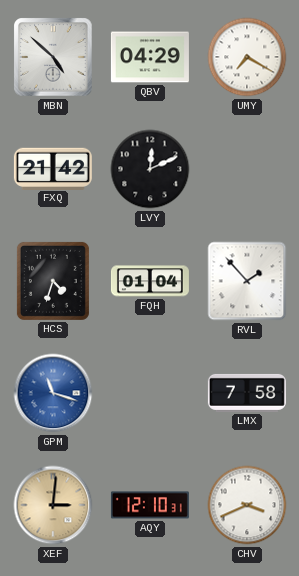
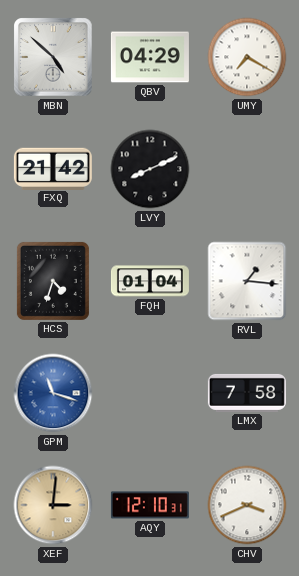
LVY: 12:11 -> 8:11
RVL: 1:53 -> 1:16
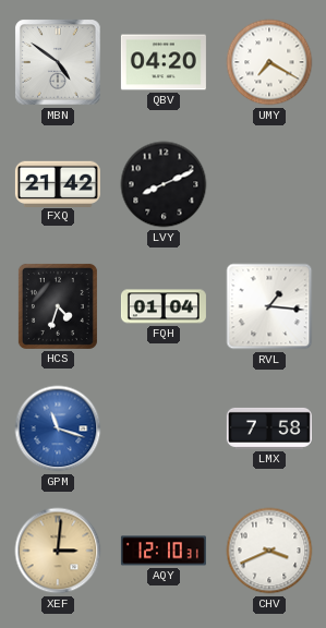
MBN: 4:52 -> 4:51
QBV: 04:29 -> 04:20
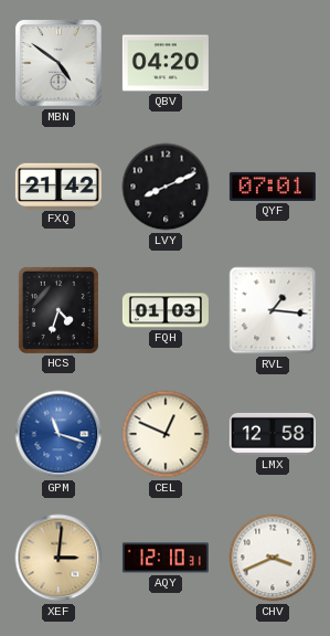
UMY: 7:20 -> none
QYF: none -> 07:01
FQH: 01:04 -> 01:03
CEL: none -> 12:49
LMX: 7:58 -> 12:58
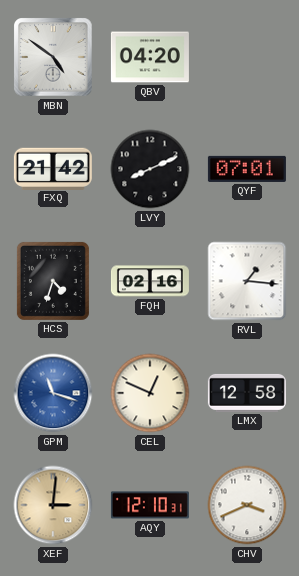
FQH: 01:03 -> 02:16
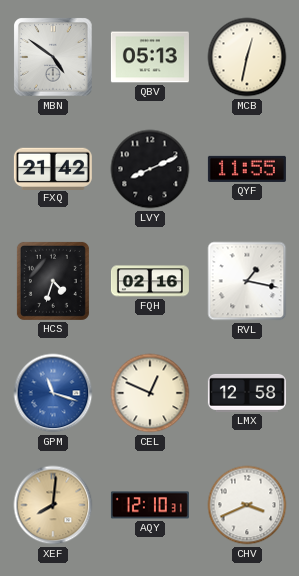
QBV: 04:20 -> 05:13
MCB: none -> 12:32
QYF: 07:01 -> 11:55
RVL: 1:16 -> 1:17
XEF: 3:01 -> 8:01
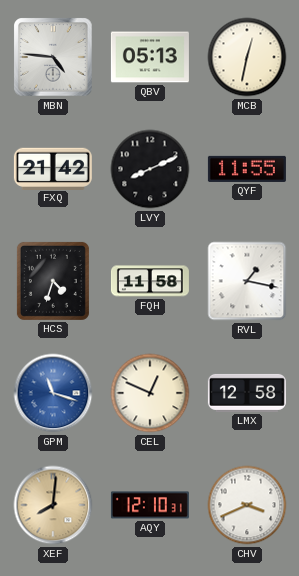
MBN: 4:51 -> 4:46
FQH: 02:16 -> 11:58
